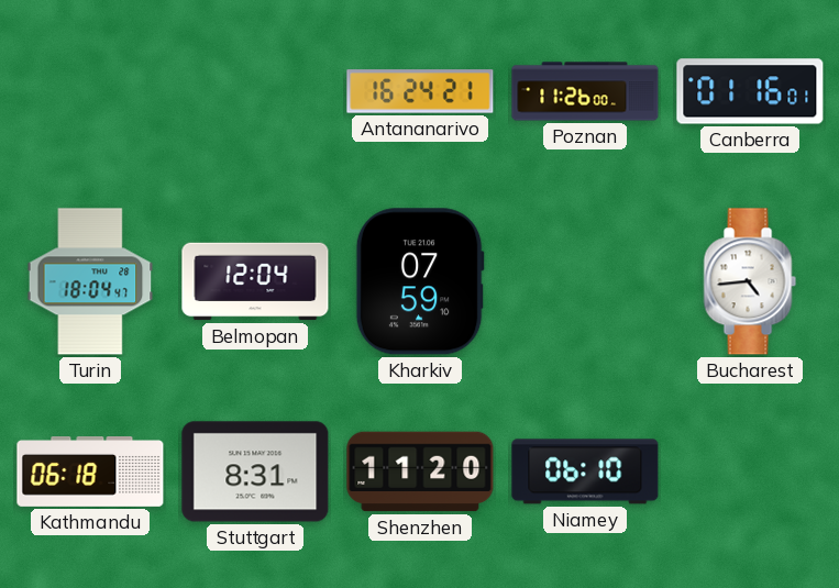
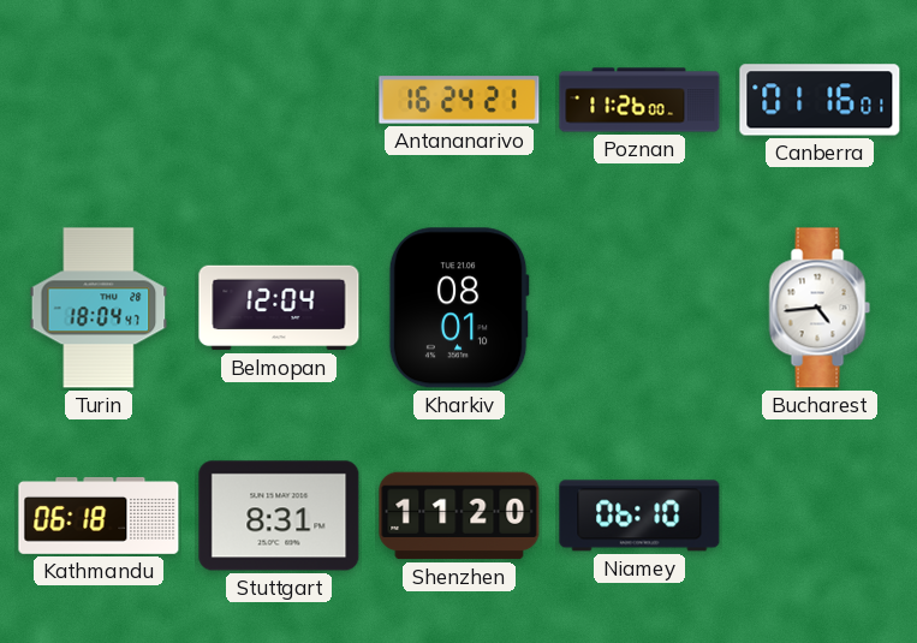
Kharkiv: 07:59 -> 08:01
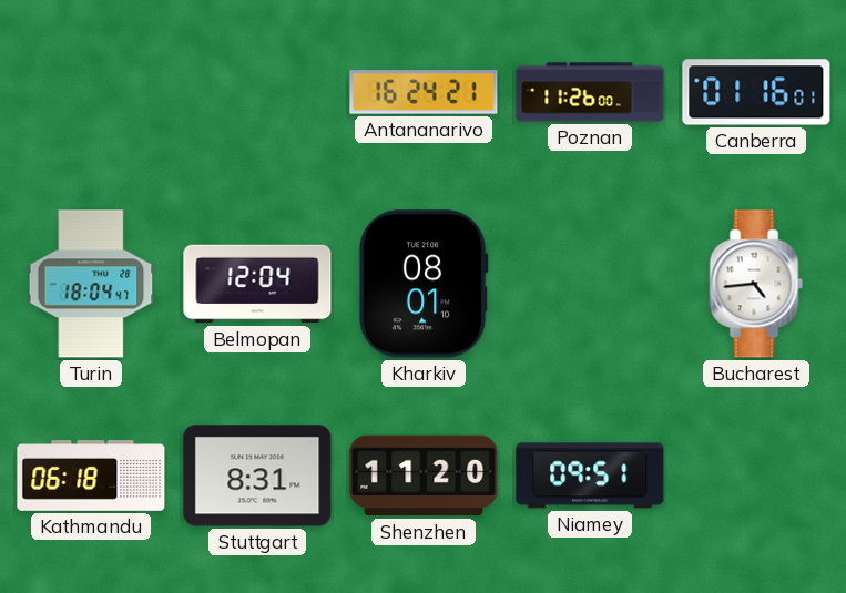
Niamey: 06:10 -> 09:51
